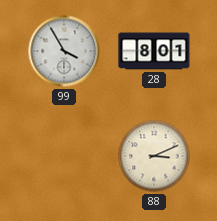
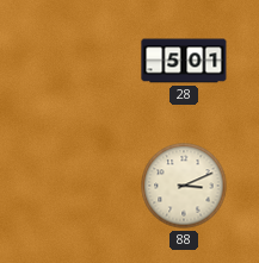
99: 3:55 -> none
28: 8:01 -> 5:01
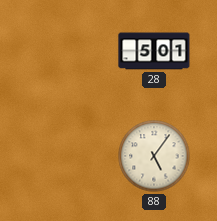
88: 3:11 -> 5:06
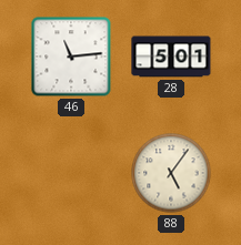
46: none -> 11:14
